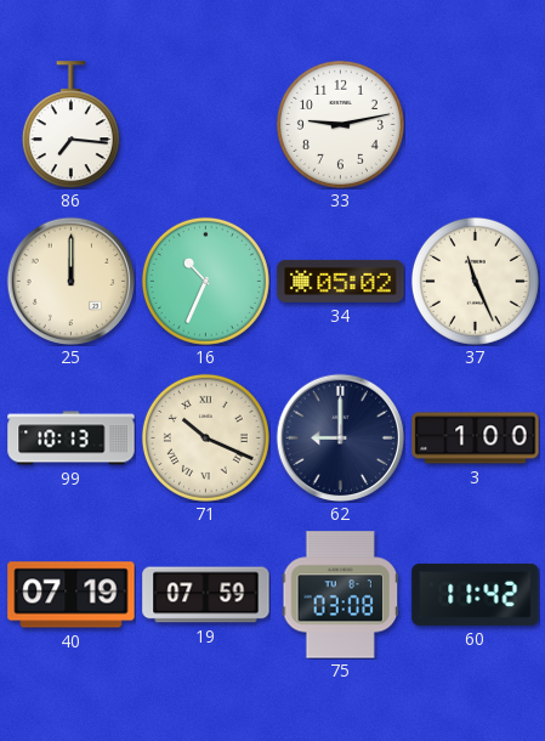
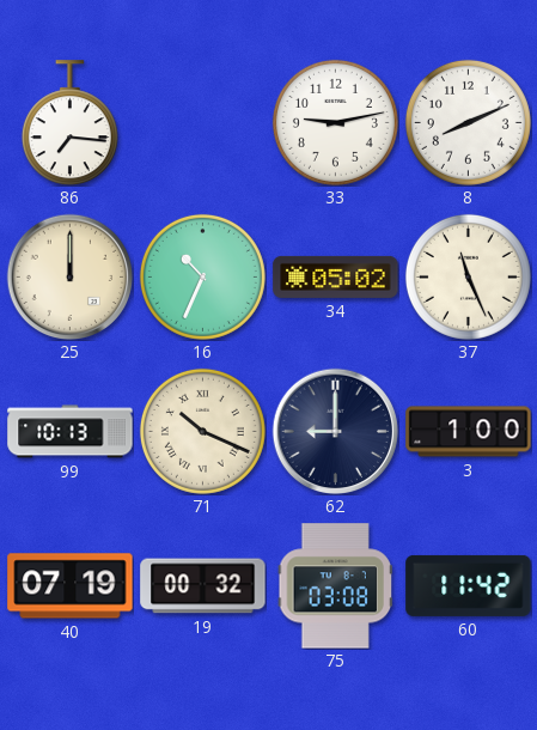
8: none -> 8:11
19: 07:59 -> 00:32
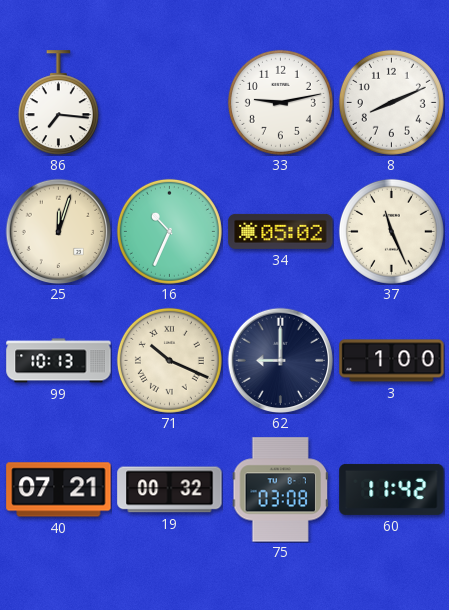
25: 12:00 -> 12:03
40: 07:19 -> 07:21
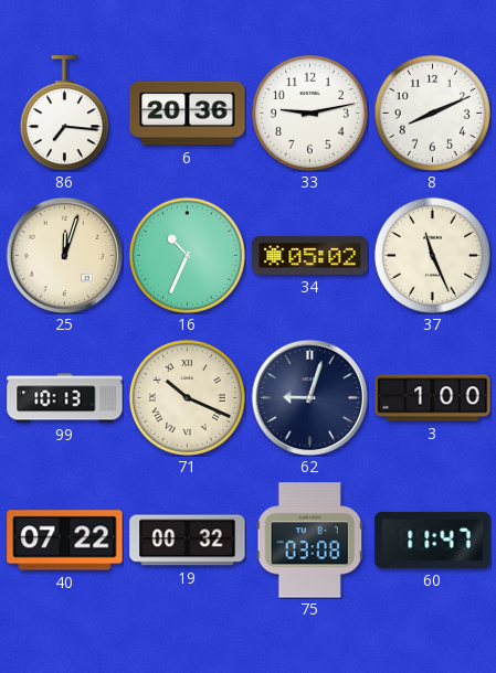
6: none -> 20:36
62: 9:00 -> 9:03
40: 07:21 -> 07:22
60: 11:42 -> 11:47
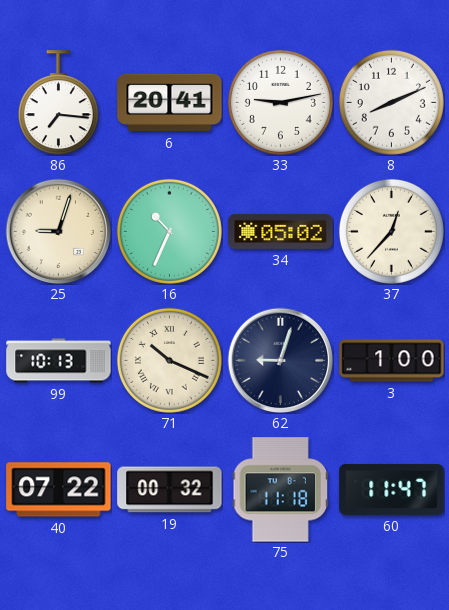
6: 20:36 -> 20:41
25: 12:03 -> 9:03
37: 11:26 -> 12:37
75: 03:08 -> 11:18
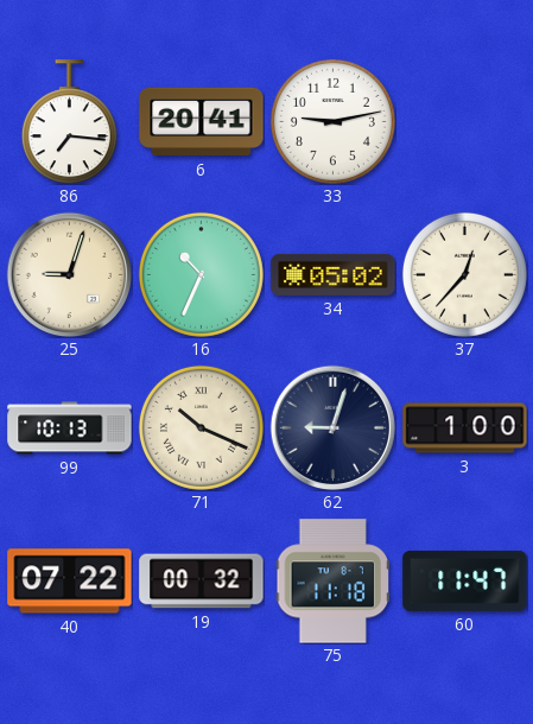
8: 8:11 -> none
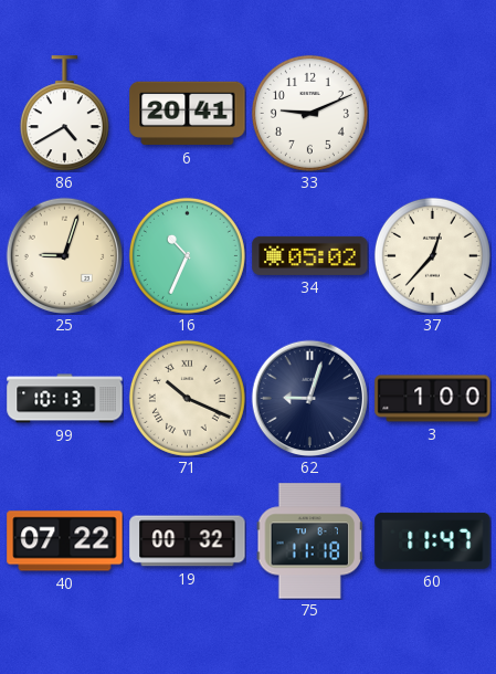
86: 7:16 -> 4:40
33: 9:13 -> 9:11
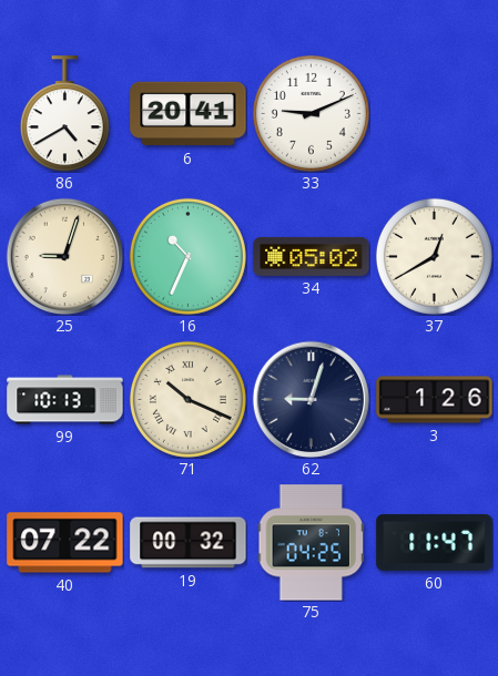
37: 12:37 -> 12:40
3: 1:00 -> 1:26
75: 11:18 -> 04:25
